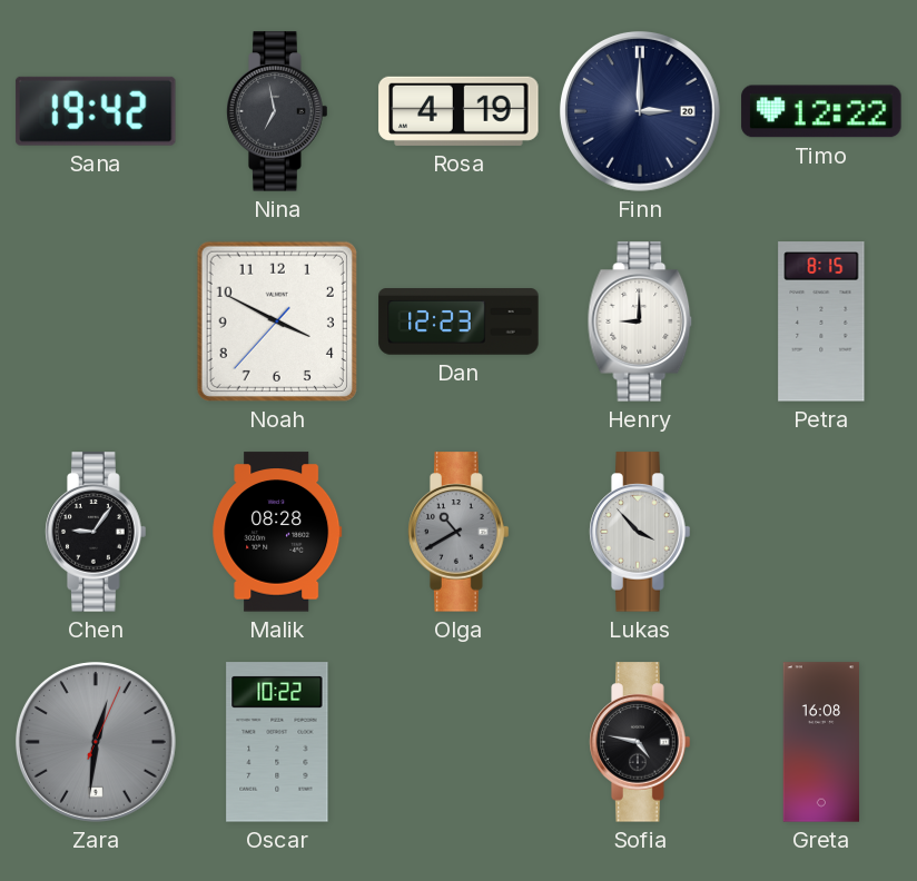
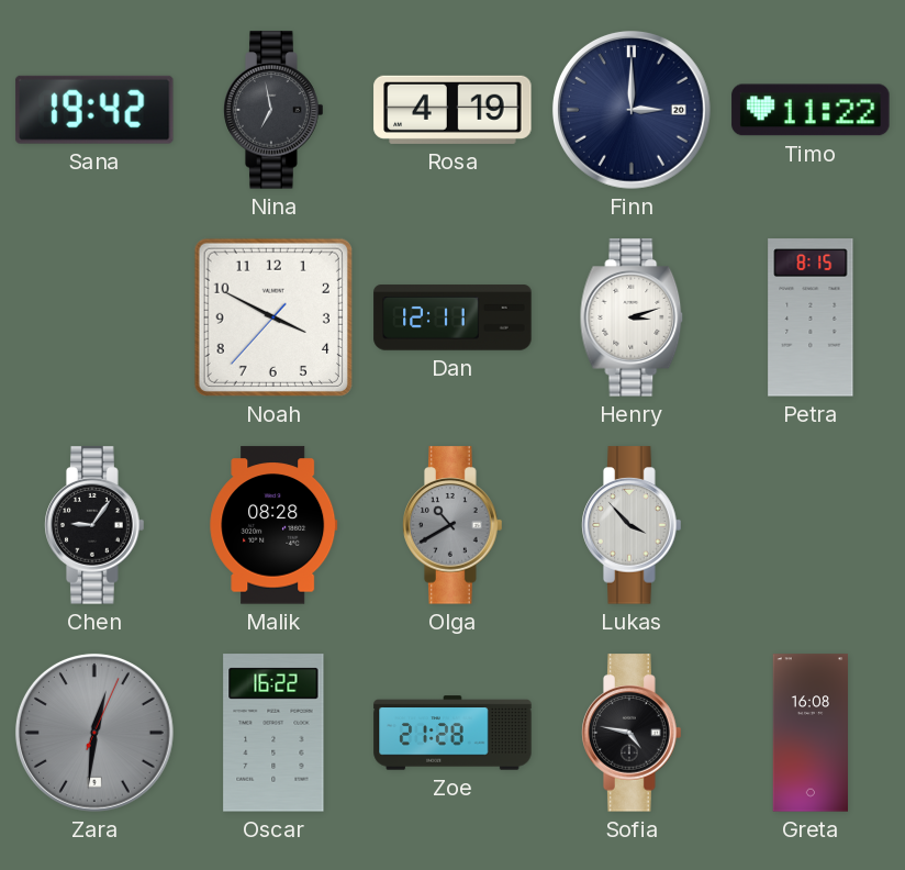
Timo: 12:22 -> 11:22
Dan: 12:23 -> 12:11
Henry: 9:00 -> 3:12
Oscar: 10:22 -> 16:22
Zoe: none -> 21:28
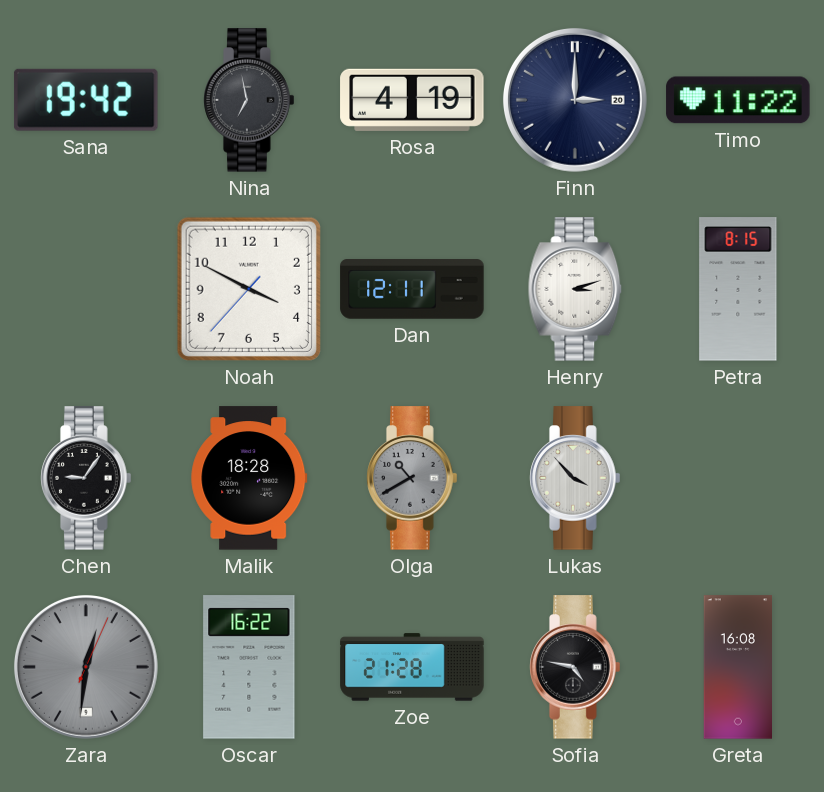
Malik: 08:28 -> 18:28
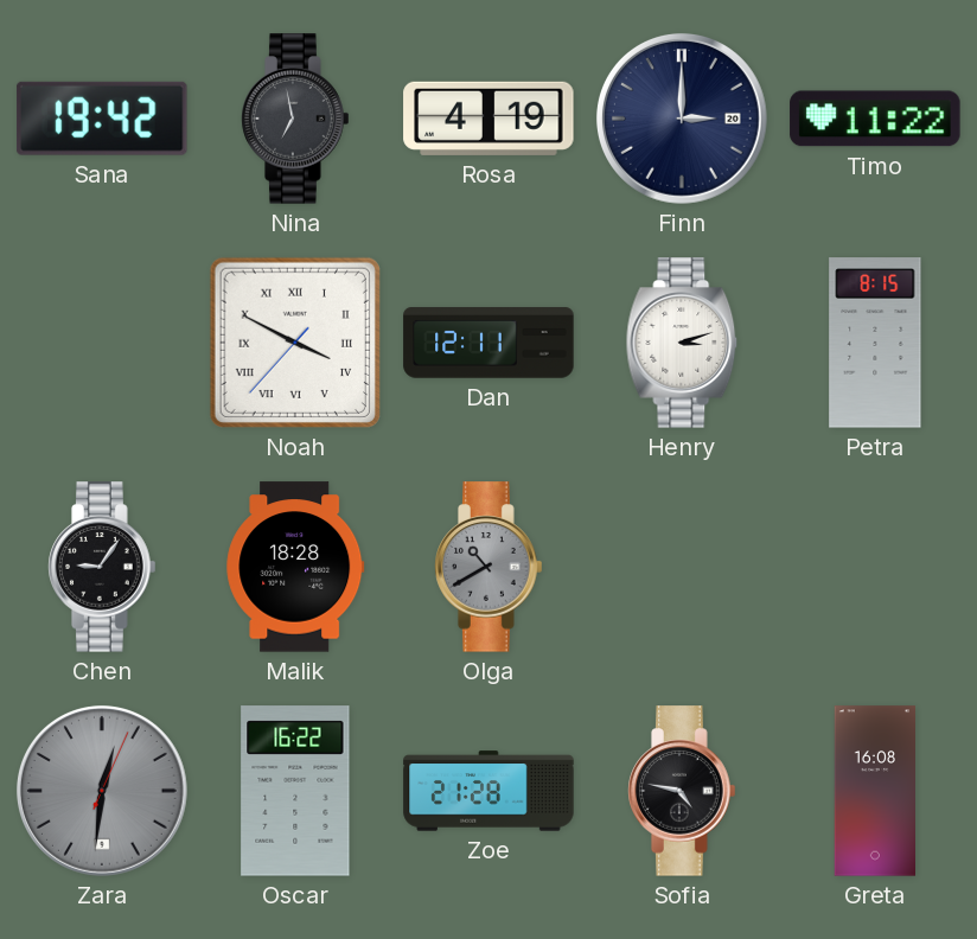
Noah numerals: Arabic -> Roman
Lukas: 3:53 -> none
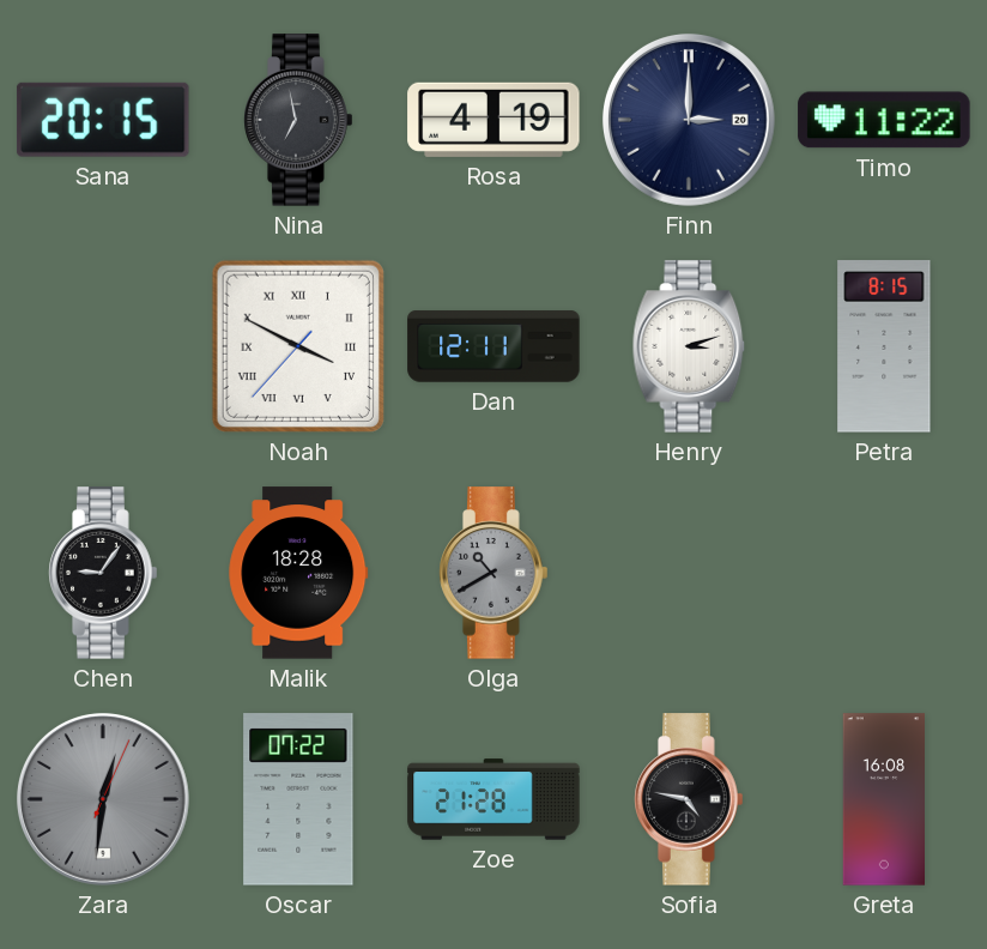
Sana: 19:42 -> 20:15
Oscar: 16:22 -> 07:22
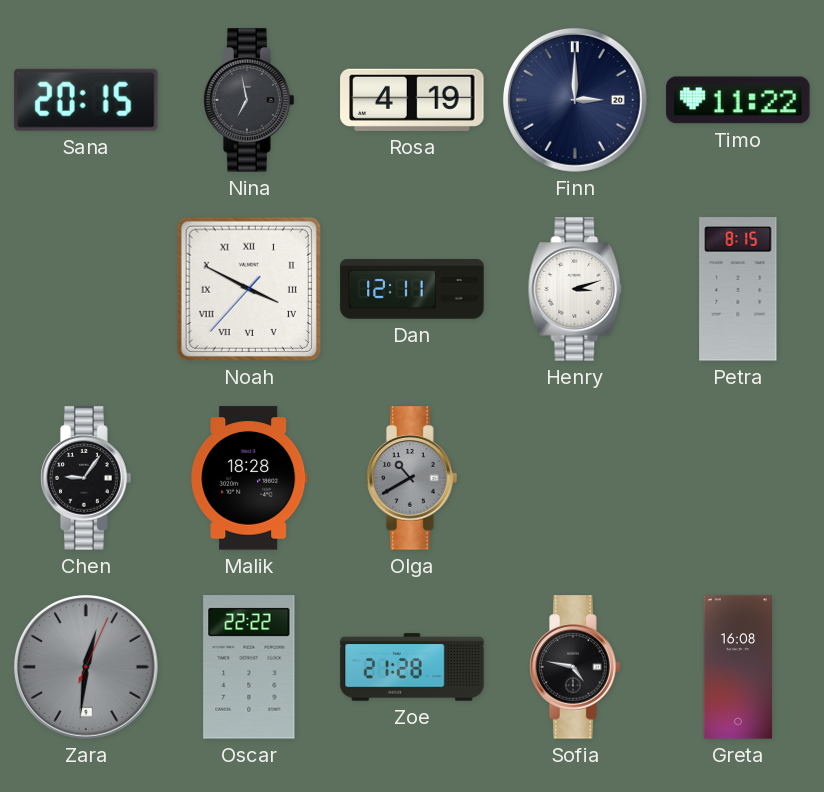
Oscar: 07:22 -> 22:22
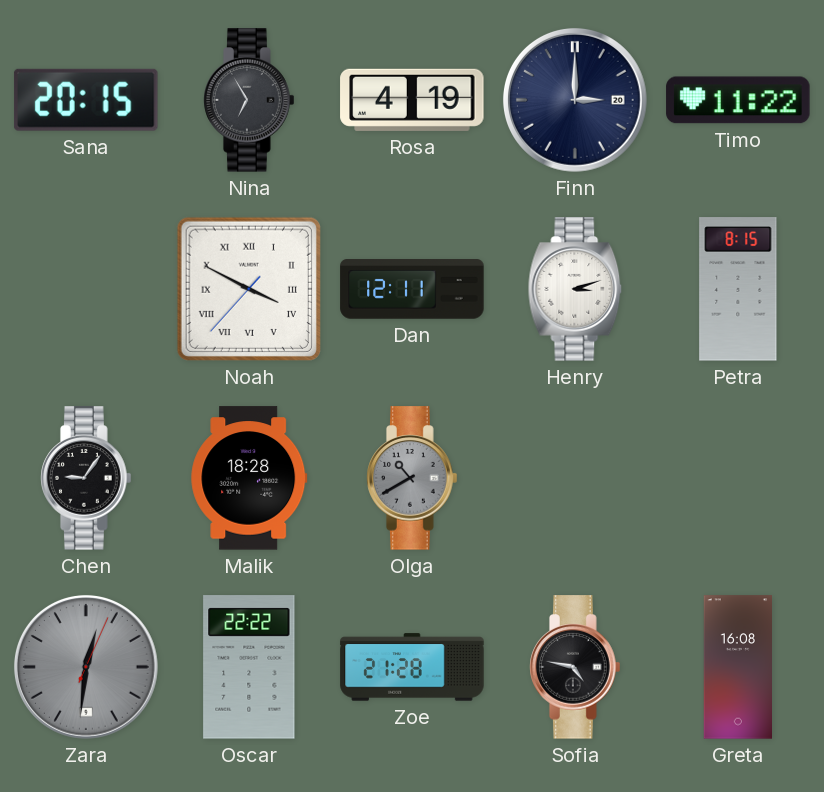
Nina: 6:58 -> 6:55
